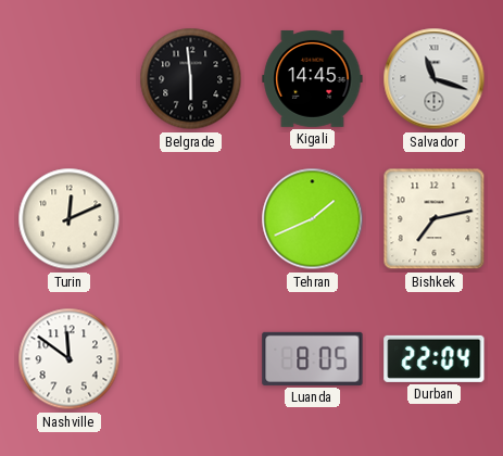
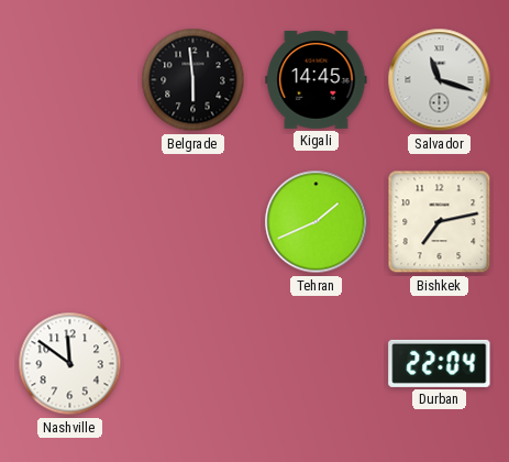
Turin: 12:11 -> none
Luanda: 8:05 -> none
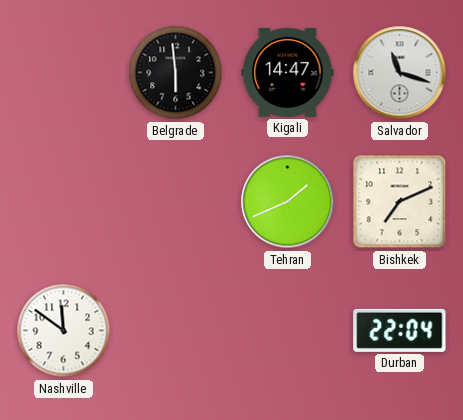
Kigali: 14:45 -> 14:47
Bishkek: 7:13 -> 7:11
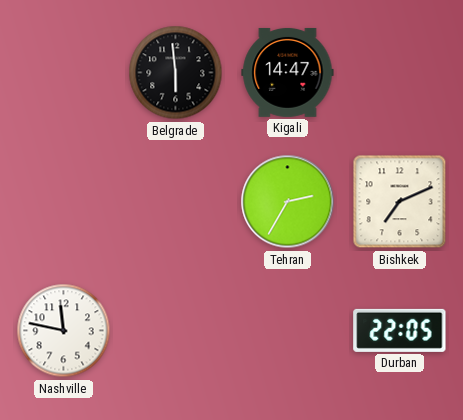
Salvador: 11:18 -> none
Tehran: 1:41 -> 2:35
Nashville: 11:51 -> 11:47
Durban: 22:04 -> 22:05
